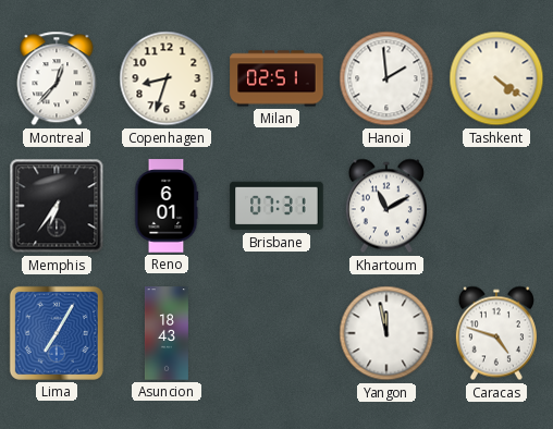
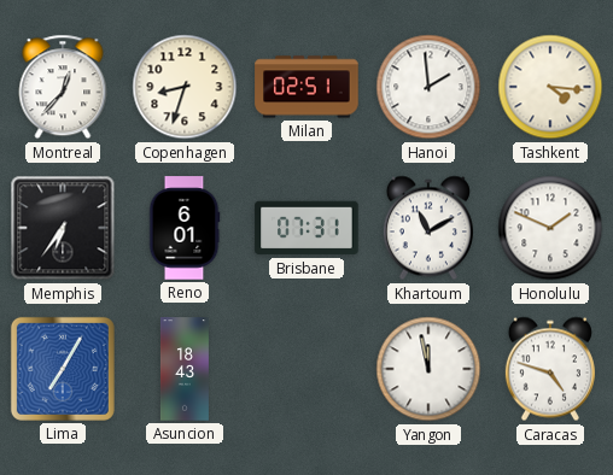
Tashkent: 4:21 -> 4:16
Honolulu: none -> 1:49
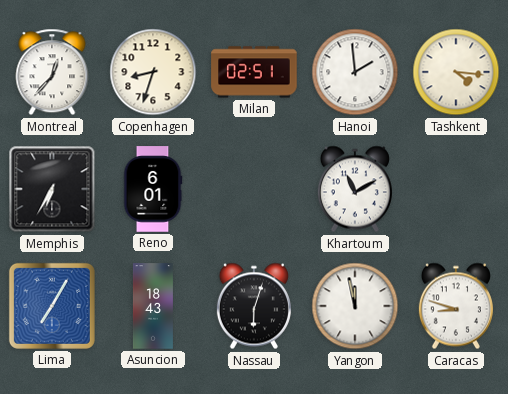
Memphis: 6:36 -> 6:35
Brisbane: 07:31 -> none
Honolulu: 1:49 -> none
Nassau: none -> 6:03
Caracas: 4:48 -> 8:48
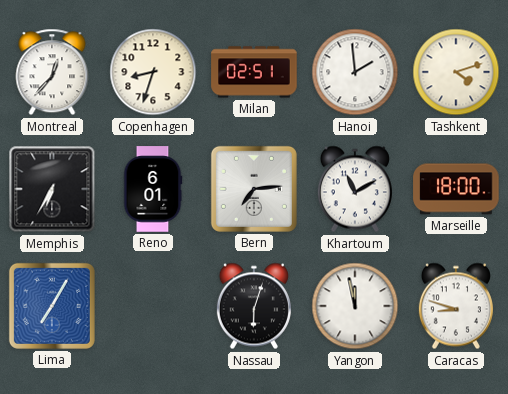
Tashkent: 4:16 -> 4:12
Bern: none -> 7:14
Marseille: none -> 18:00
Asuncion: 18:43 -> none
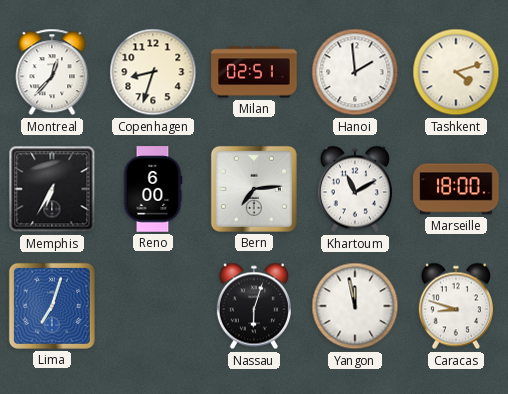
Reno: 6:01 -> 6:00
Lima: 7:05 -> 7:03
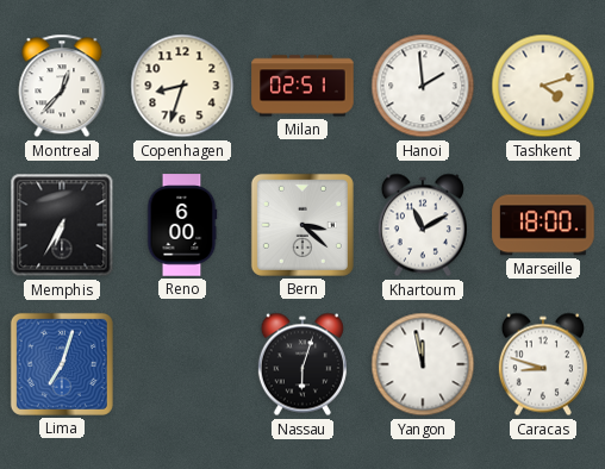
Bern: 7:14 -> 3:22
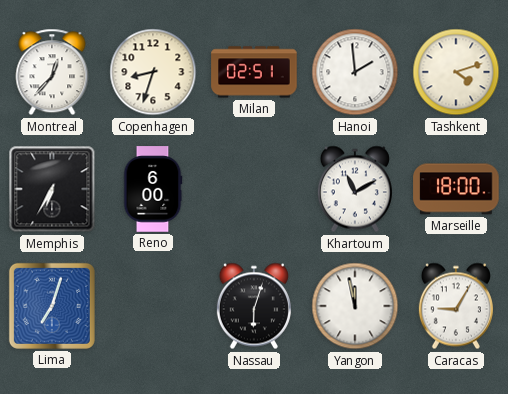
Bern: 3:22 -> none
Caracas: 8:48 -> 9:05
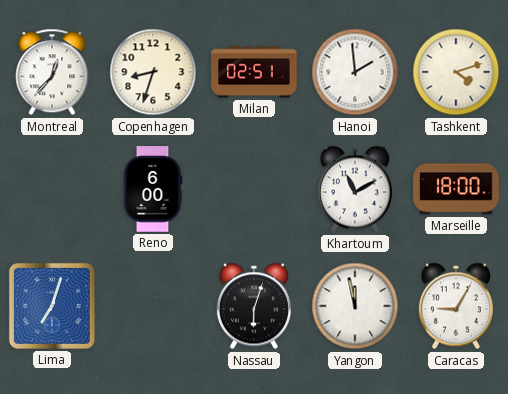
Memphis: 6:35 -> none
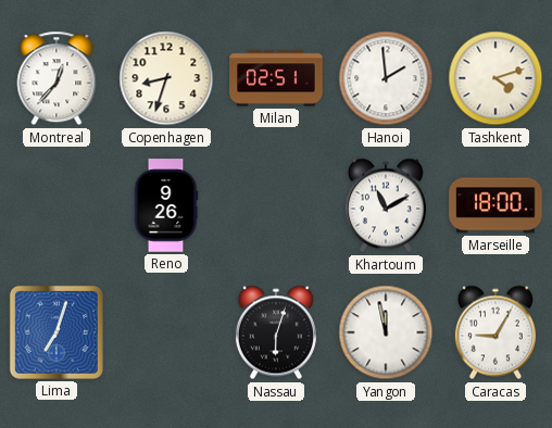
Reno: 6:00 -> 9:26
